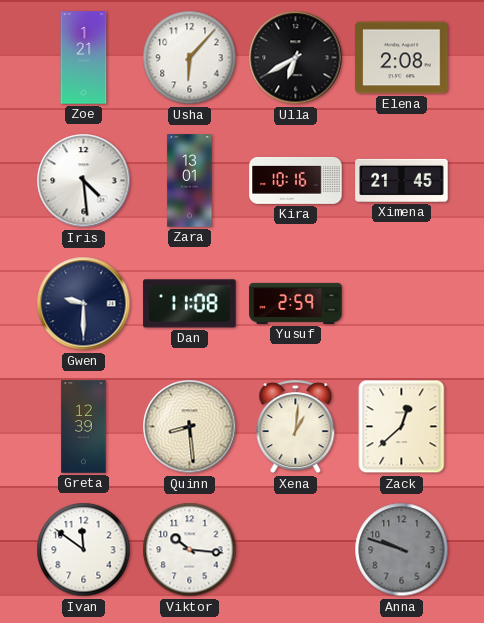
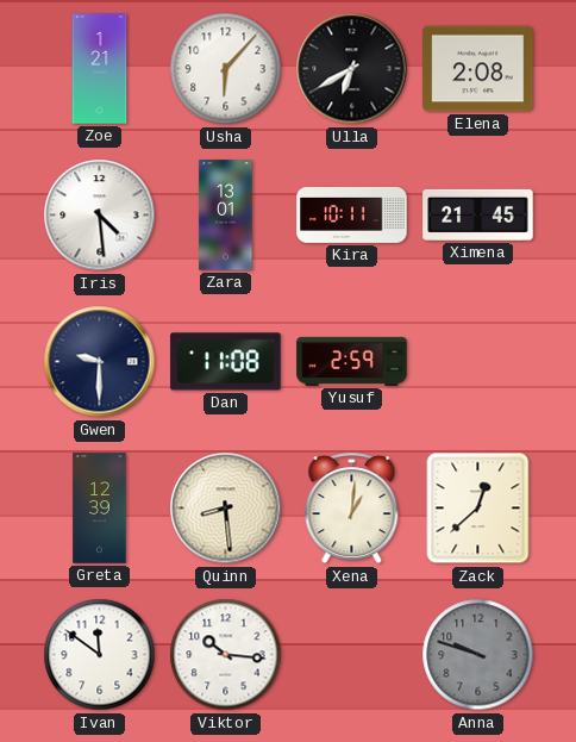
Kira: 10:16 -> 10:11
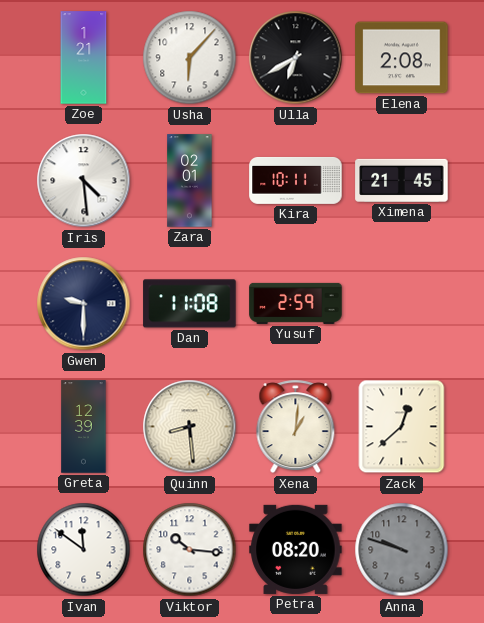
Zara: 13:01 -> 02:01
Petra: none -> 08:20
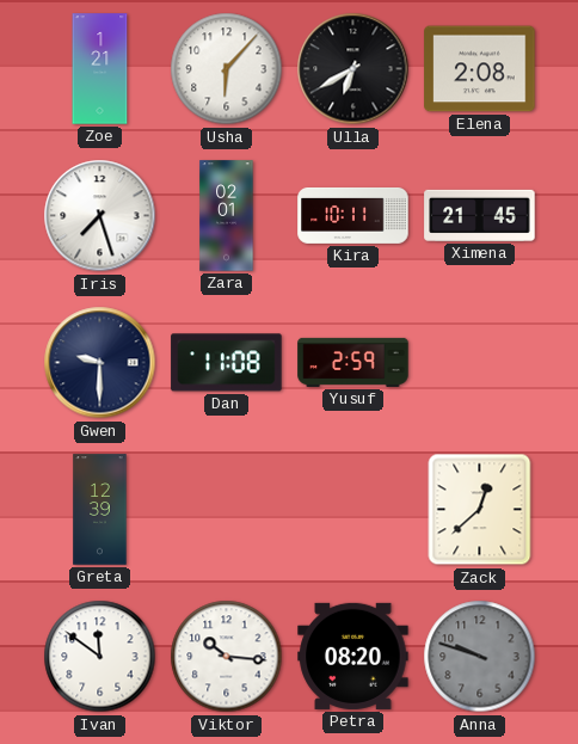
Iris: 4:29 -> 7:27
Quinn: 8:29 -> none
Xena: 1:01 -> none
